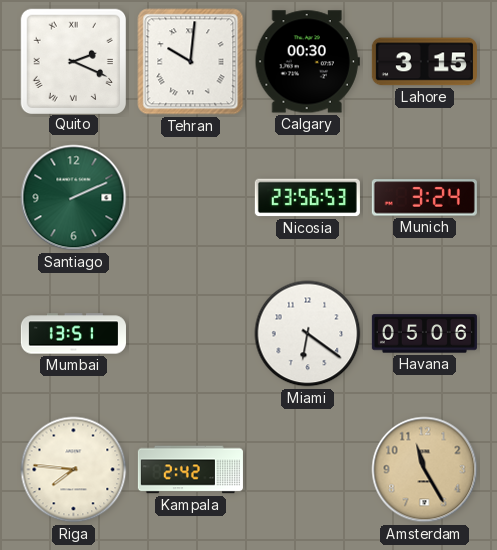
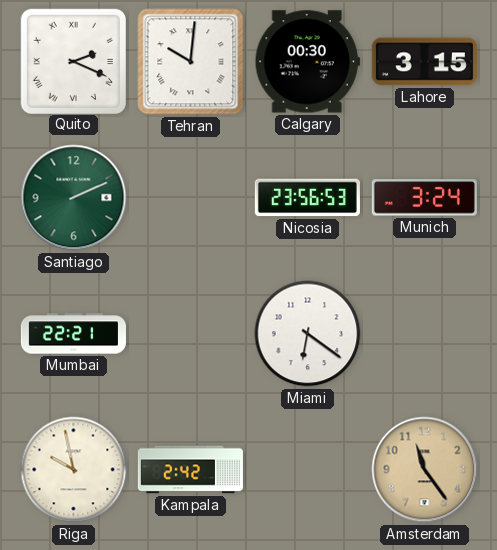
Mumbai: 13:51 -> 22:21
Havana: 05:06 -> none
Riga: 7:46 -> 9:58
Amsterdam: 11:25 -> 11:24
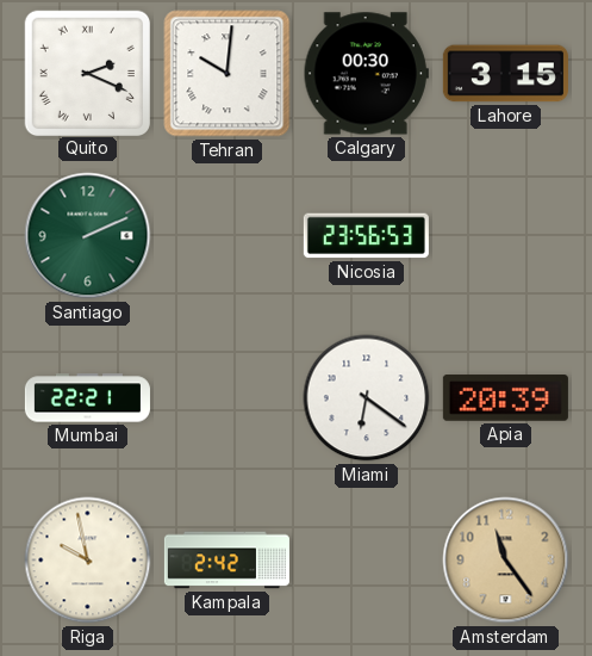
Munich: 3:24 -> none
Apia: none -> 20:39
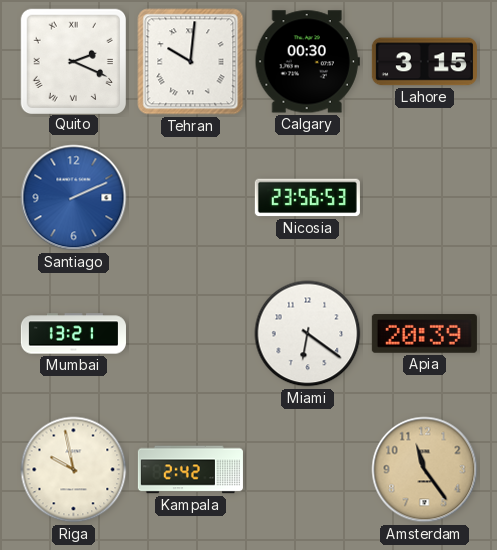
Santiago dial: green -> blue
Mumbai: 22:21 -> 13:21
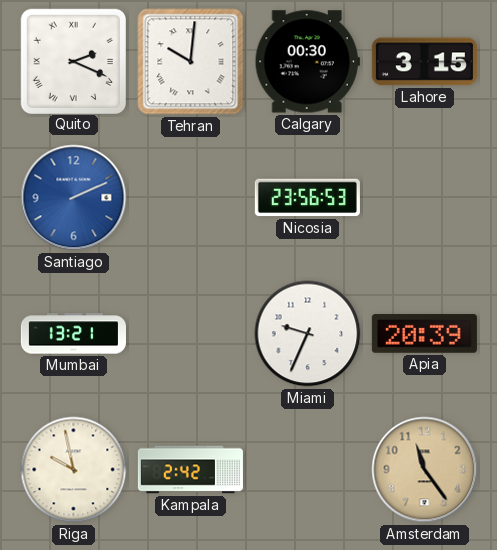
Miami: 6:21 -> 9:34
